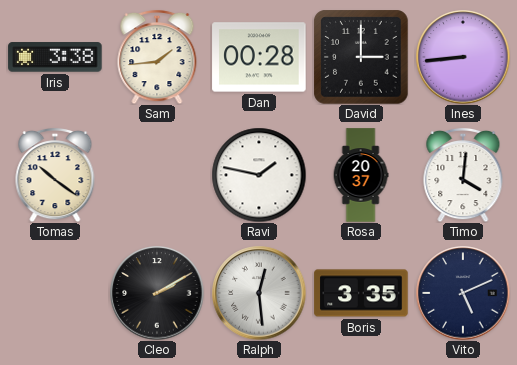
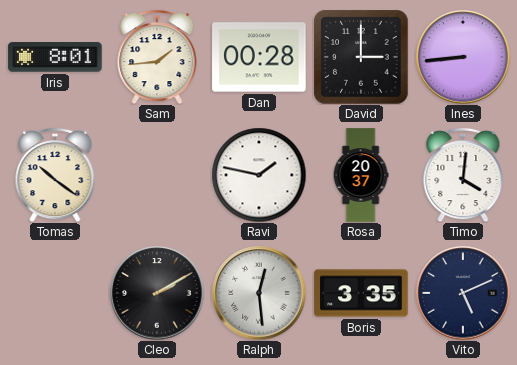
Iris: 3:38 -> 8:01
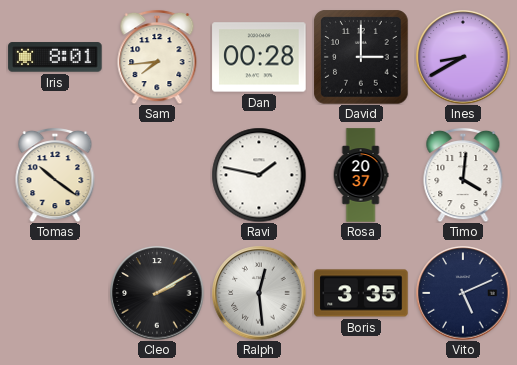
Sam: 1:44 -> 7:44
Ines: 8:44 -> 8:40
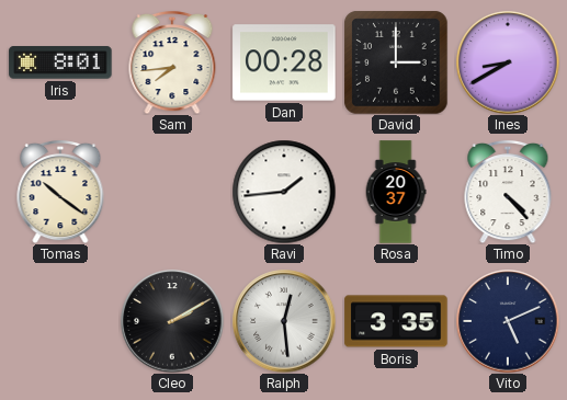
Ravi: 1:47 -> 1:44
Timo: 4:01 -> 4:23
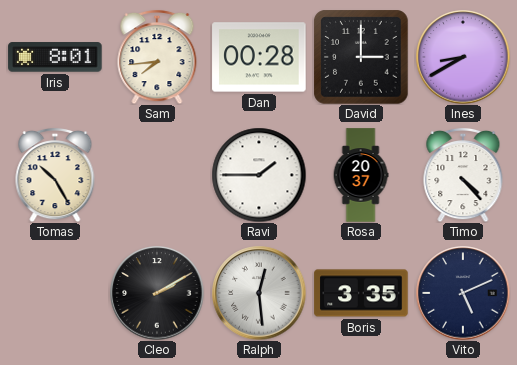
Tomas: 10:21 -> 10:25
Ravi: 1:44 -> 1:45
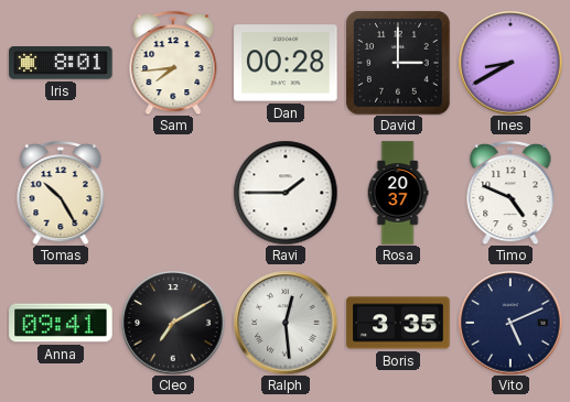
Timo: 4:23 -> 4:49
Anna: none -> 09:41
Cleo: 2:10 -> 7:10
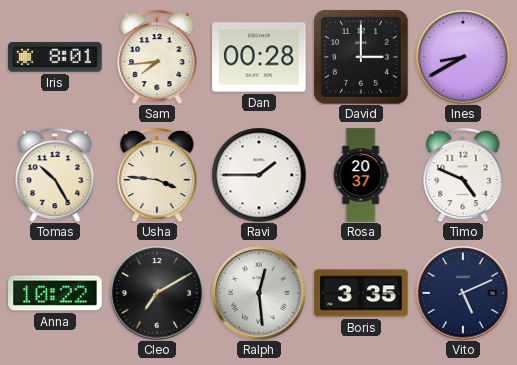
Usha: none -> 3:46
Anna: 09:41 -> 10:22
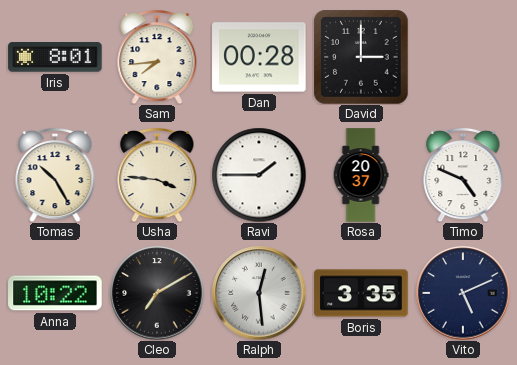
Ines: 8:40 -> none
